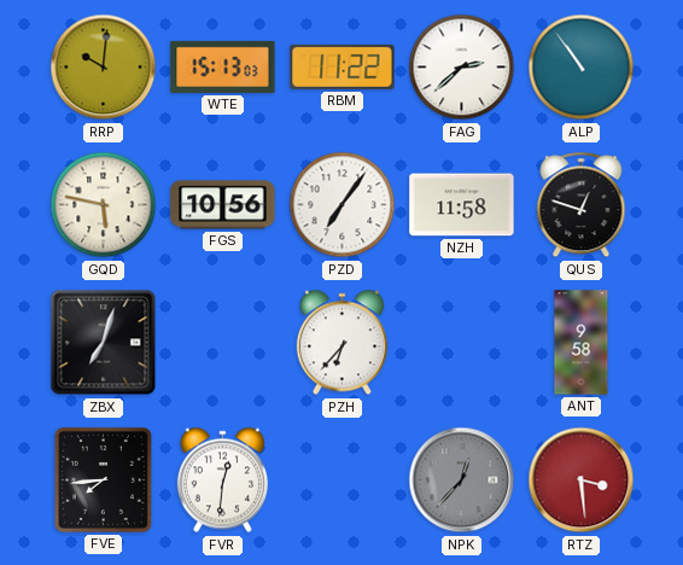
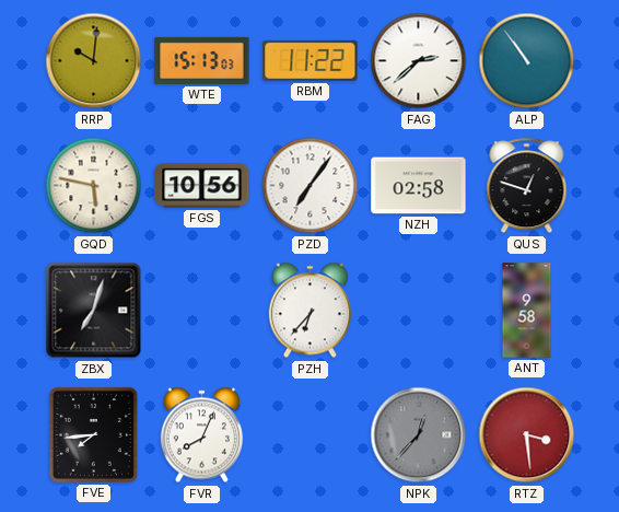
NZH: 11:58 -> 02:58
FVR: 12:31 -> 8:04
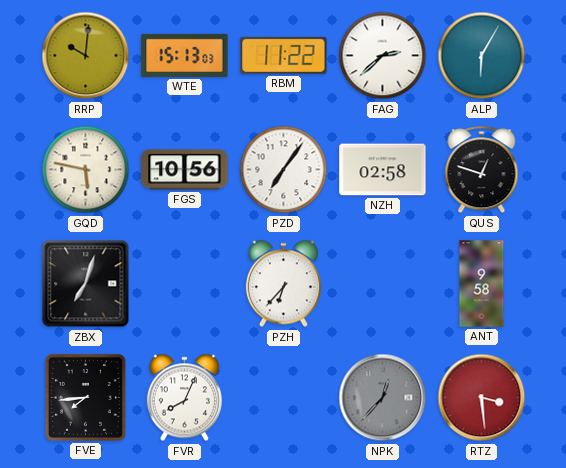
ALP: 10:54 -> 6:05
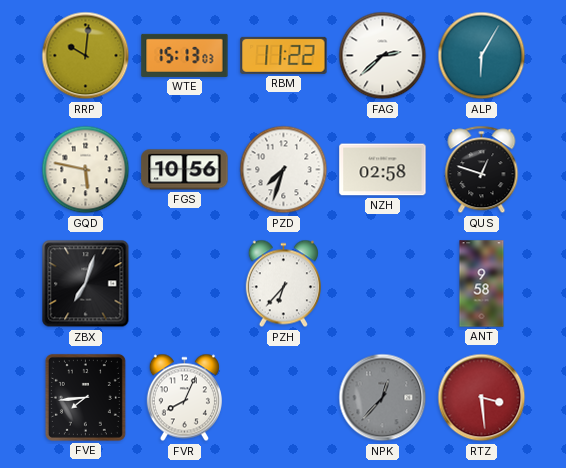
PZD: 7:06 -> 7:33
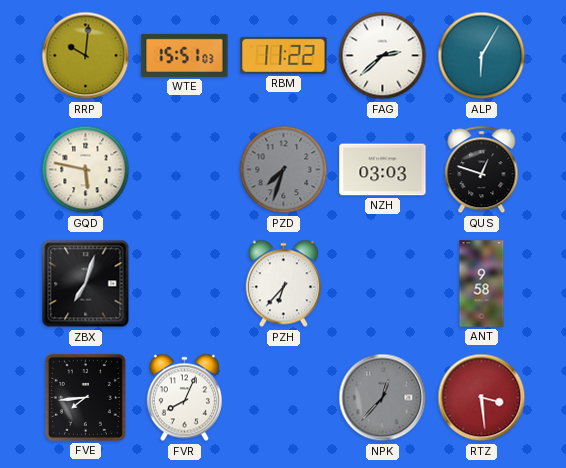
WTE: 15:13 -> 15:51
FGS: 10:56 -> none
PZD dial: white -> grey
NZH: 02:58 -> 03:03
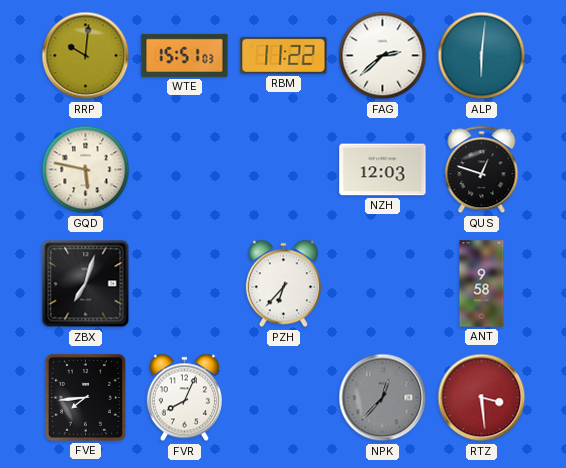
ALP: 6:05 -> 6:01
PZD: 7:33 -> none
NZH: 03:03 -> 12:03
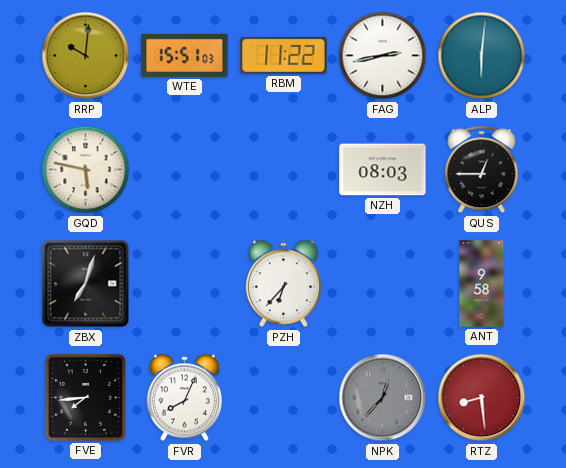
FAG: 2:38 -> 2:43
NZH: 12:03 -> 08:03
QUS: 12:48 -> 12:45
RTZ: 3:29 -> 8:29
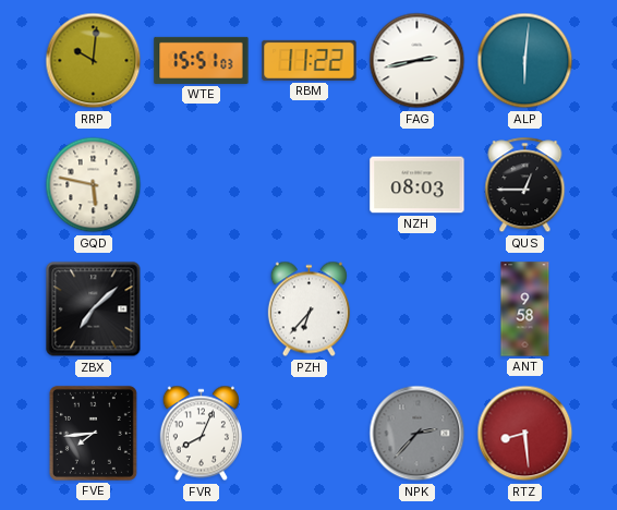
ZBX: 7:03 -> 7:08
NPK: 12:37 -> 2:37
